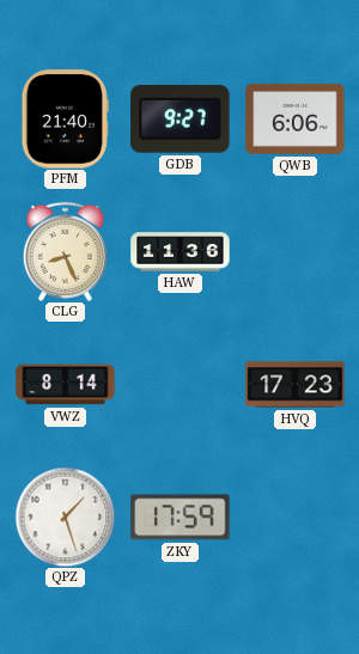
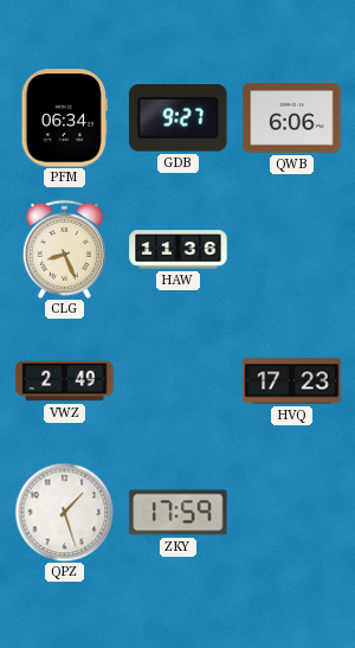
PFM: 21:40 -> 06:34
VWZ: 8:14 -> 2:49
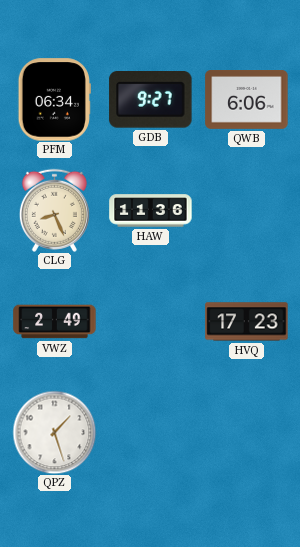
ZKY: 17:59 -> none
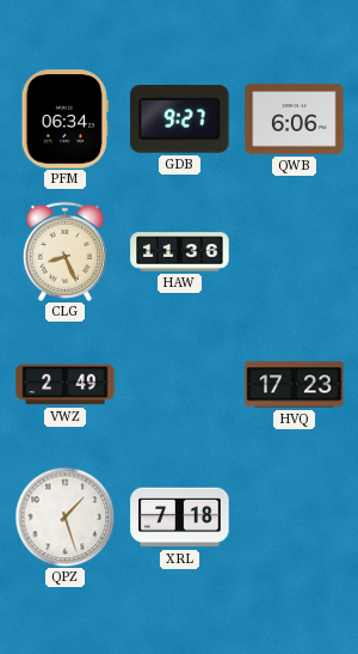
XRL: none -> 7:18
